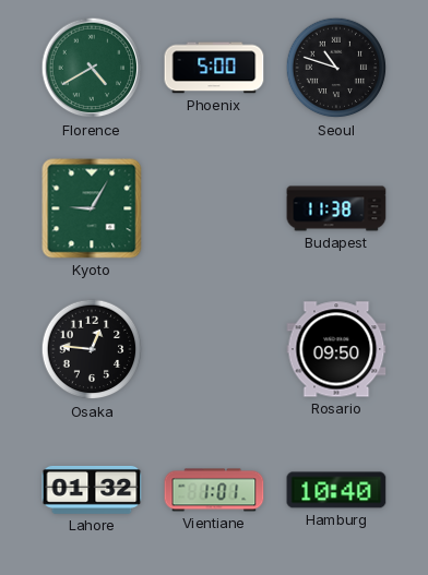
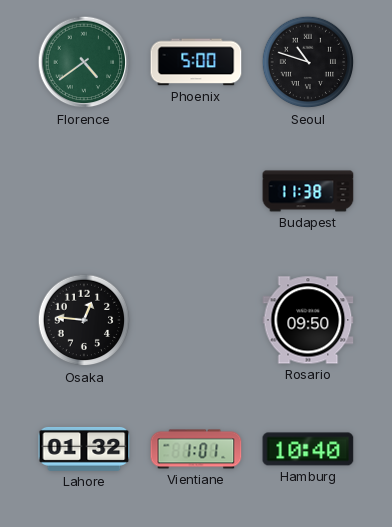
Florence: 4:40 -> 4:39
Kyoto: 9:05 -> none
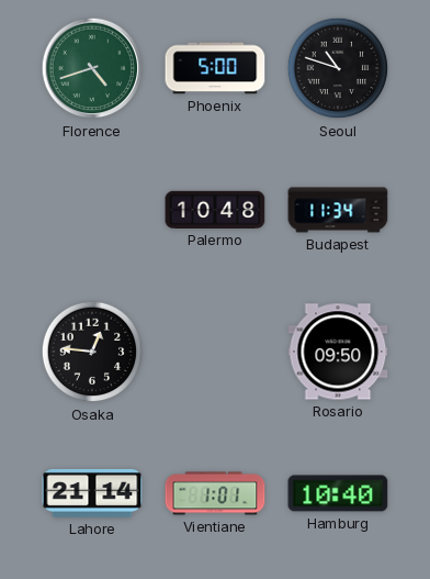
Florence: 4:39 -> 4:42
Palermo: none -> 10:48
Budapest: 11:38 -> 11:34
Lahore: 01:32 -> 21:14
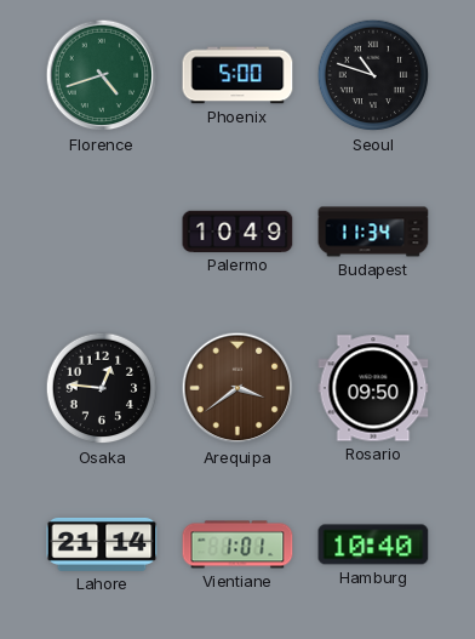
Palermo: 10:48 -> 10:49
Arequipa: none -> 3:39
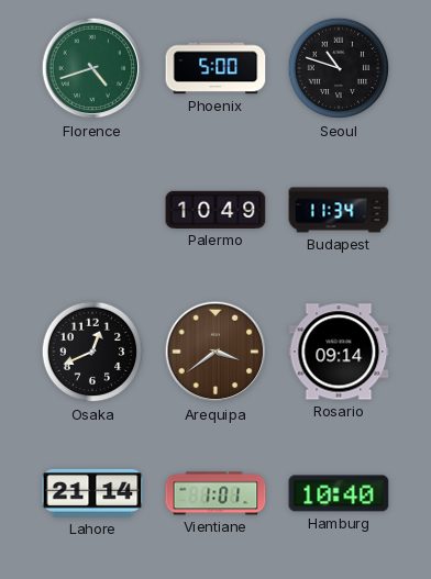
Osaka: 12:46 -> 12:41
Rosario: 09:50 -> 09:14
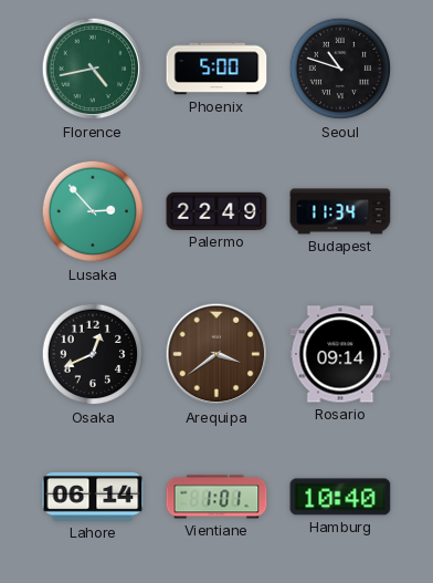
Florence: 4:42 -> 4:43
Lusaka: none -> 2:53
Palermo: 10:49 -> 22:49
Lahore: 21:14 -> 06:14
